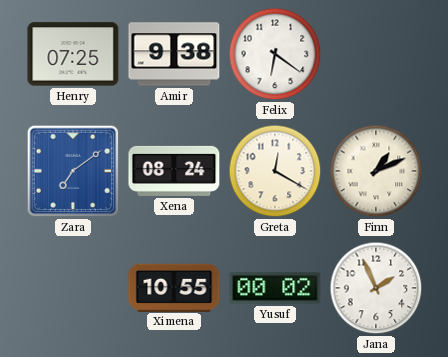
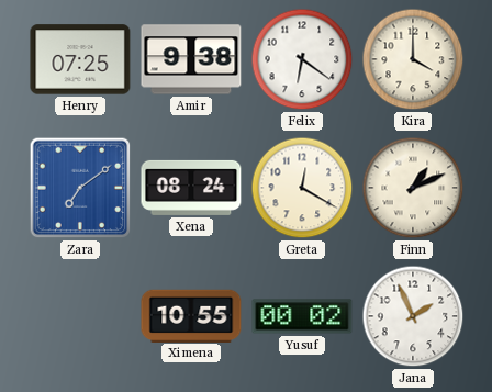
Kira: none -> 4:00
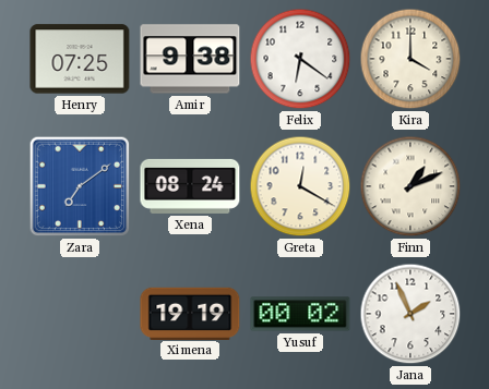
Ximena: 10:55 -> 19:19
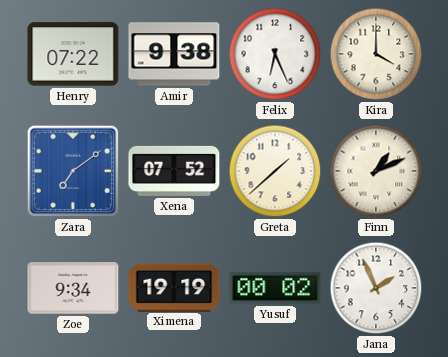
Henry: 07:25 -> 07:22
Felix: 6:21 -> 6:26
Xena: 08:24 -> 07:52
Greta: 12:20 -> 1:38
Zoe: none -> 9:34
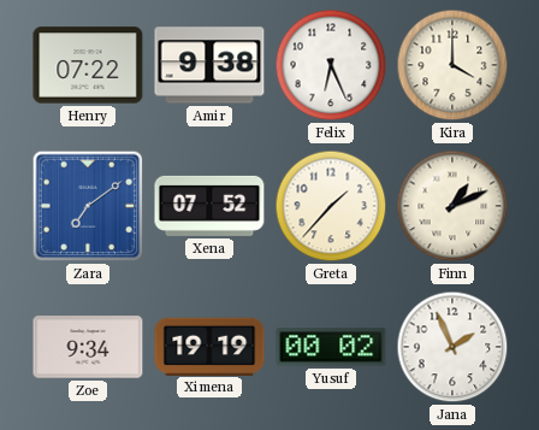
Greta: 1:38 -> 1:37
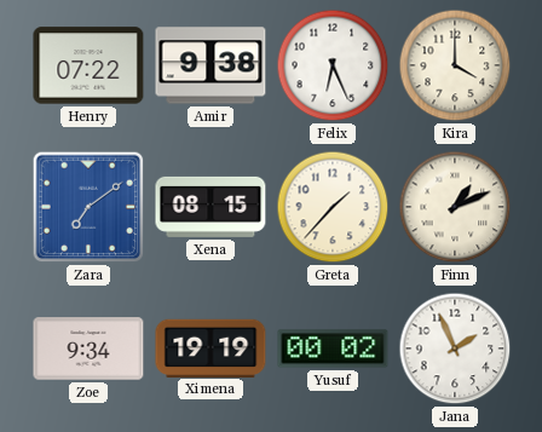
Xena: 07:52 -> 08:15
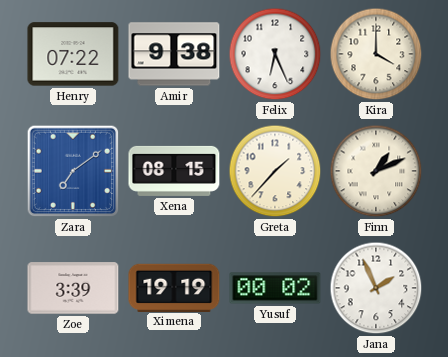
Zoe: 9:34 -> 3:39
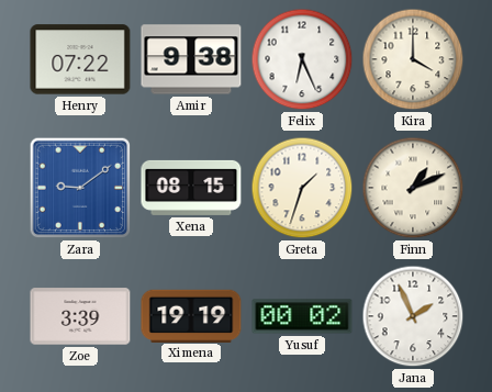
Zara: 7:09 -> 9:09
Greta: 1:37 -> 1:33
